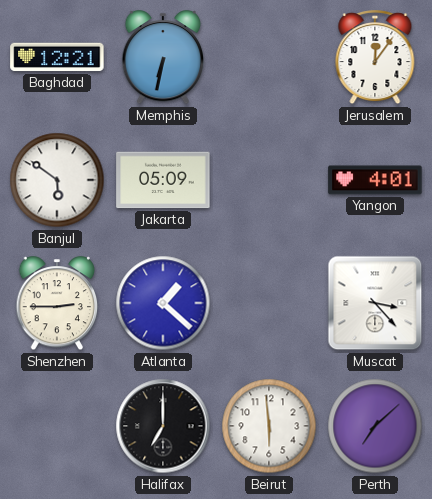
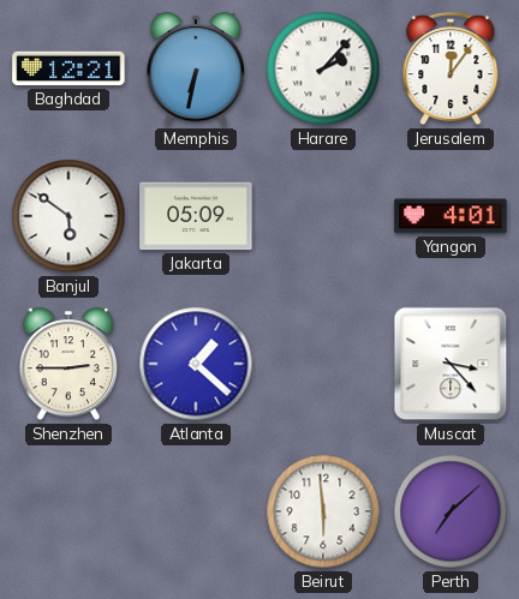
Harare: none -> 2:07
Halifax: 7:00 -> none
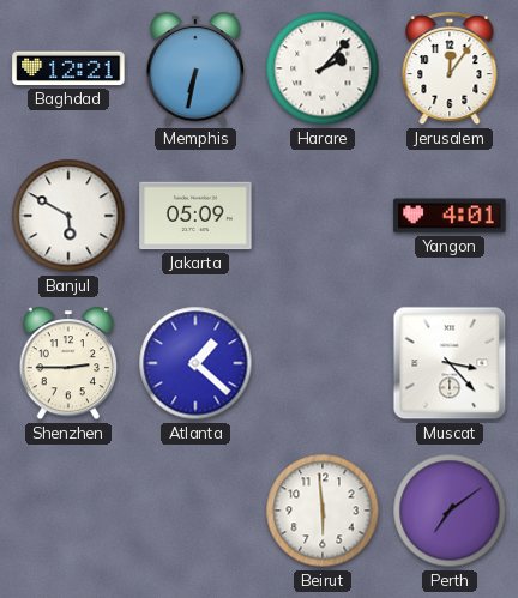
Banjul: 5:51 -> 5:50
Perth: 7:08 -> 7:09
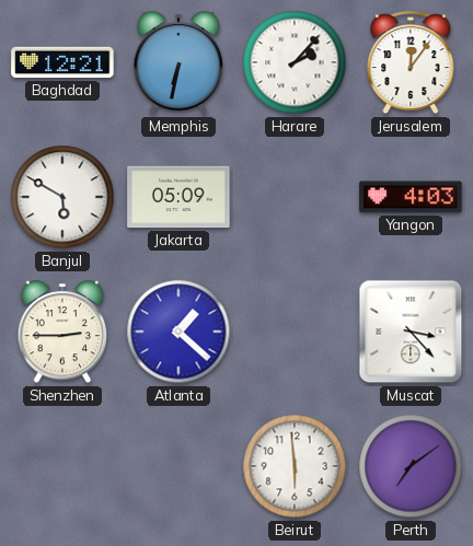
Yangon: 4:01 -> 4:03
